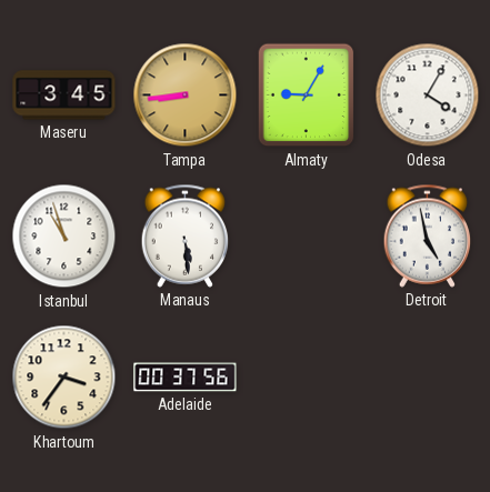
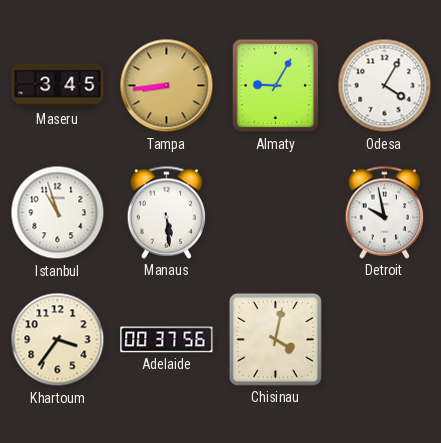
Detroit: 4:58 -> 9:58
Chisinau: none -> 4:02
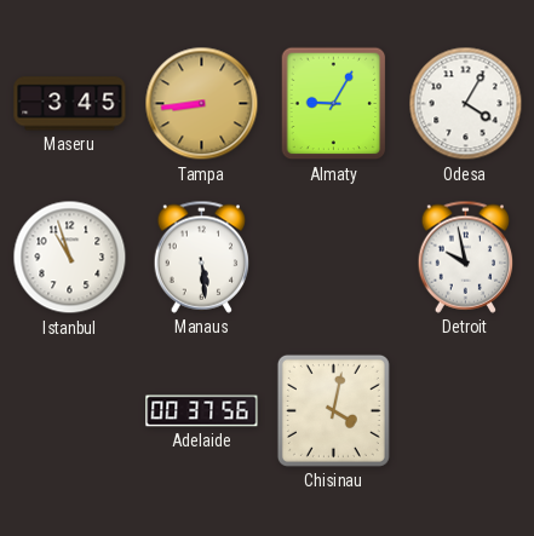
Khartoum: 3:36 -> none
